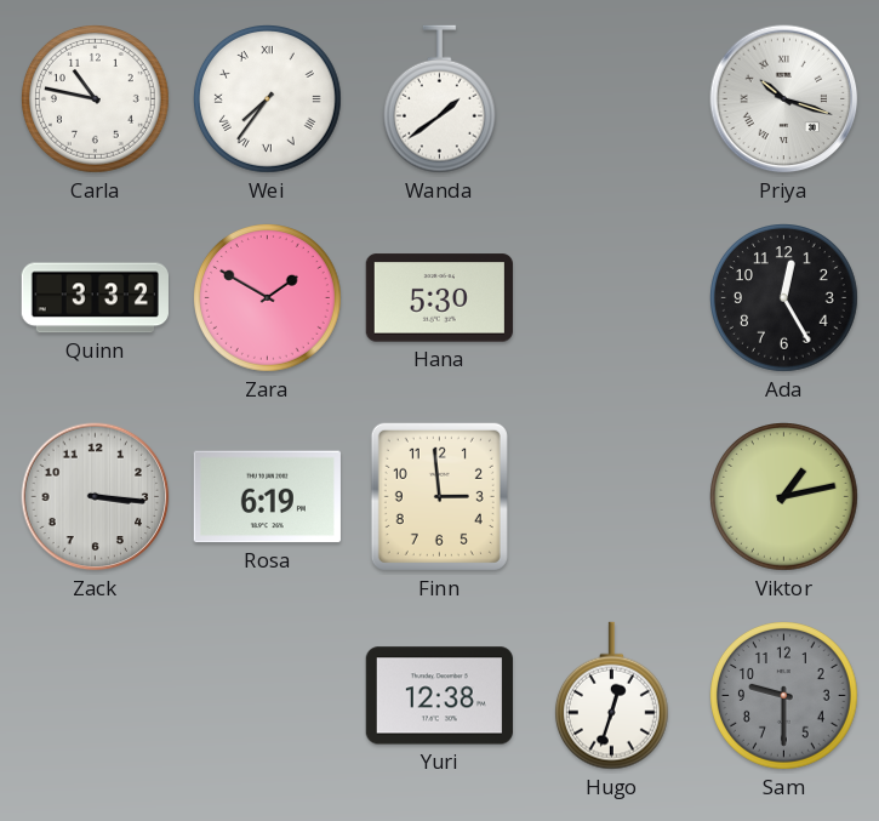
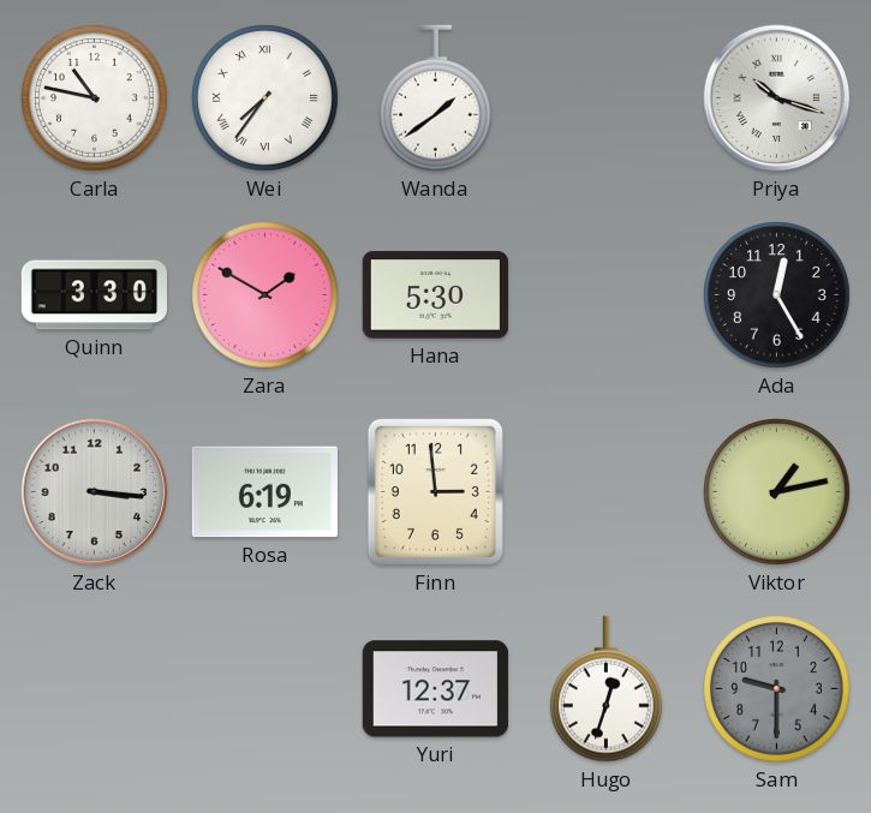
Quinn: 3:32 -> 3:30
Yuri: 12:38 -> 12:37
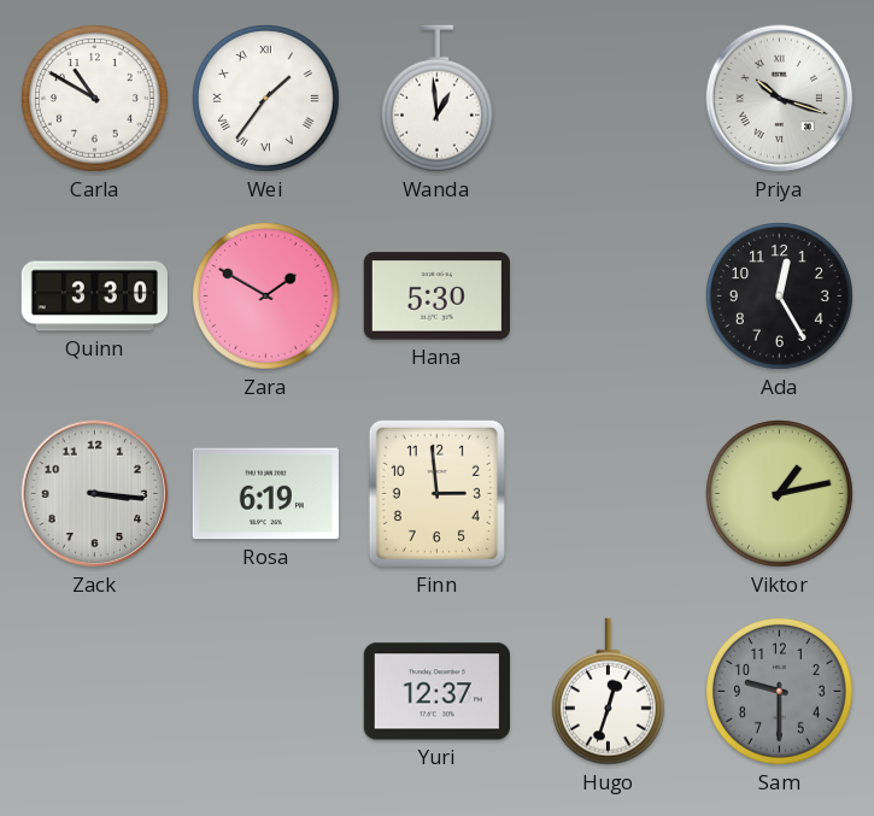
Carla: 10:47 -> 10:50
Wei: 7:36 -> 1:36
Wanda: 1:39 -> 12:59
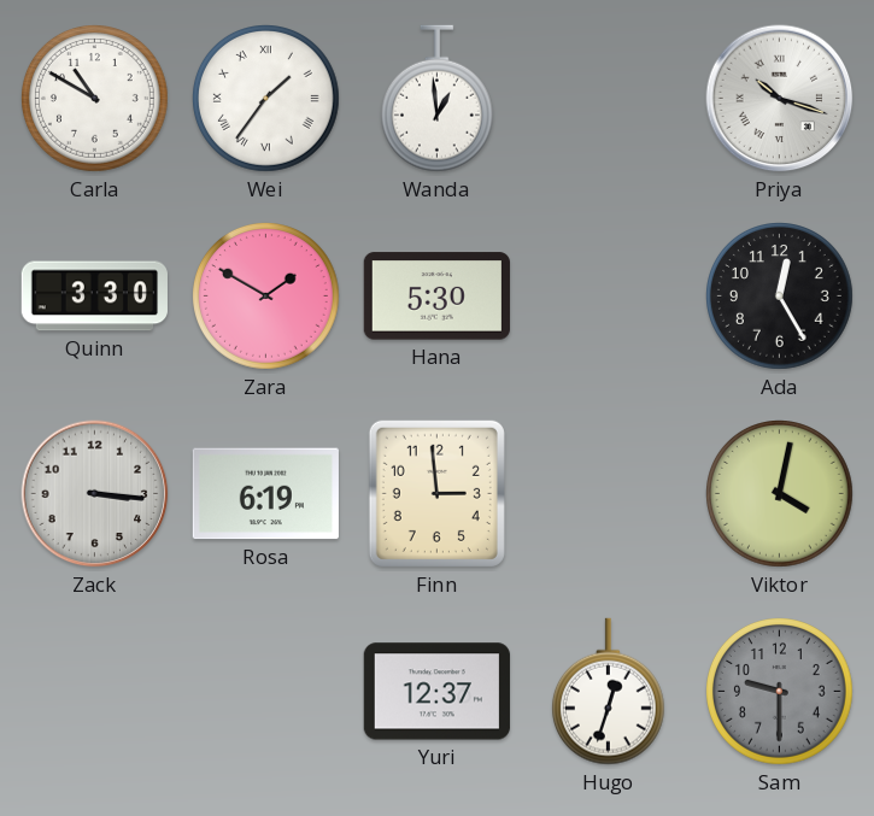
Viktor: 1:13 -> 4:02
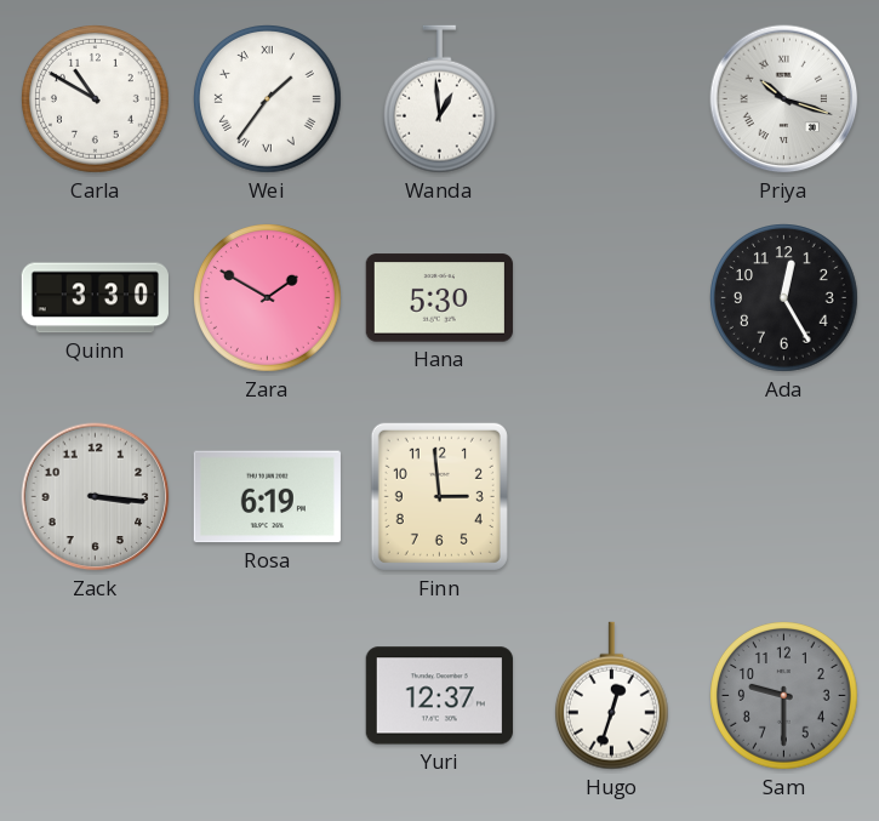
Viktor: 4:02 -> none
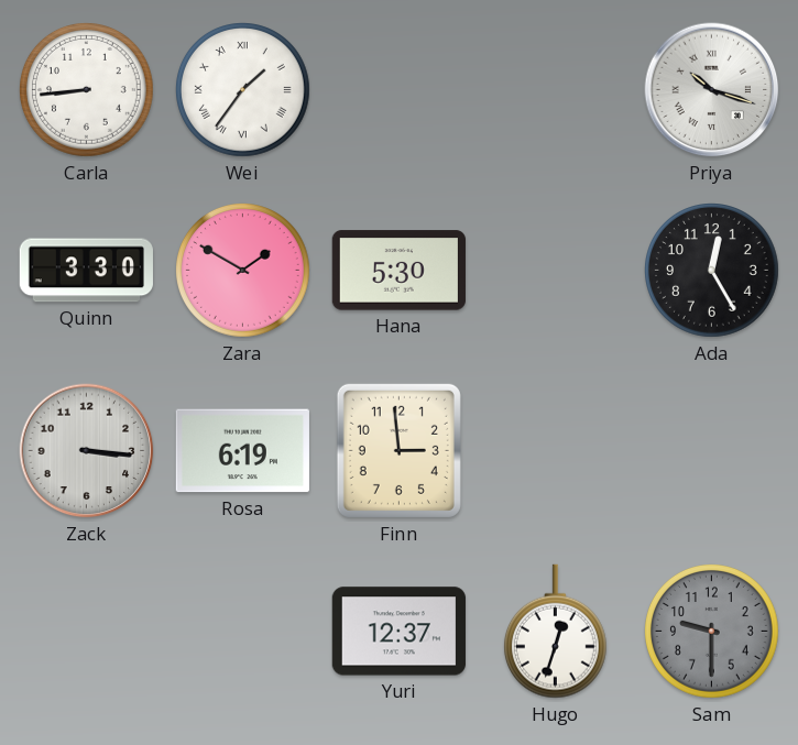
Carla: 10:50 -> 8:44
Wanda: 12:59 -> none
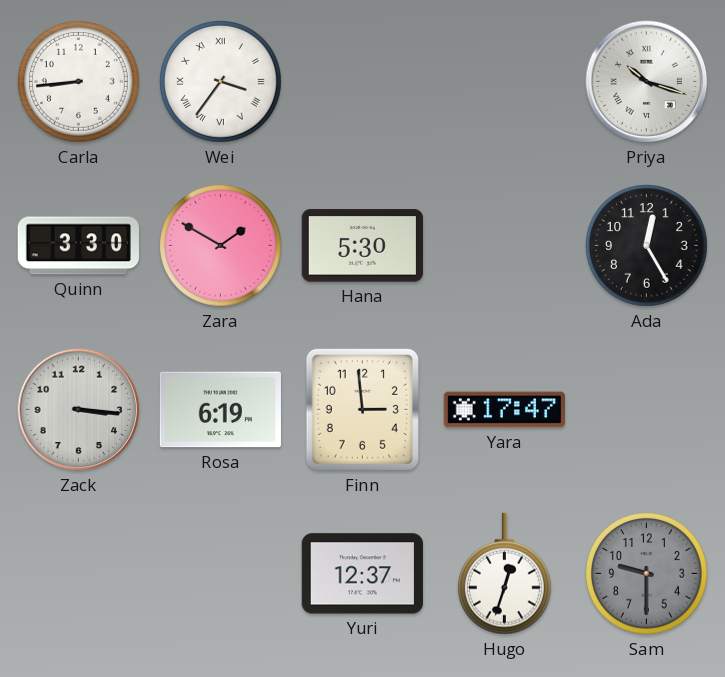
Wei: 1:36 -> 3:36
Yara: none -> 17:47
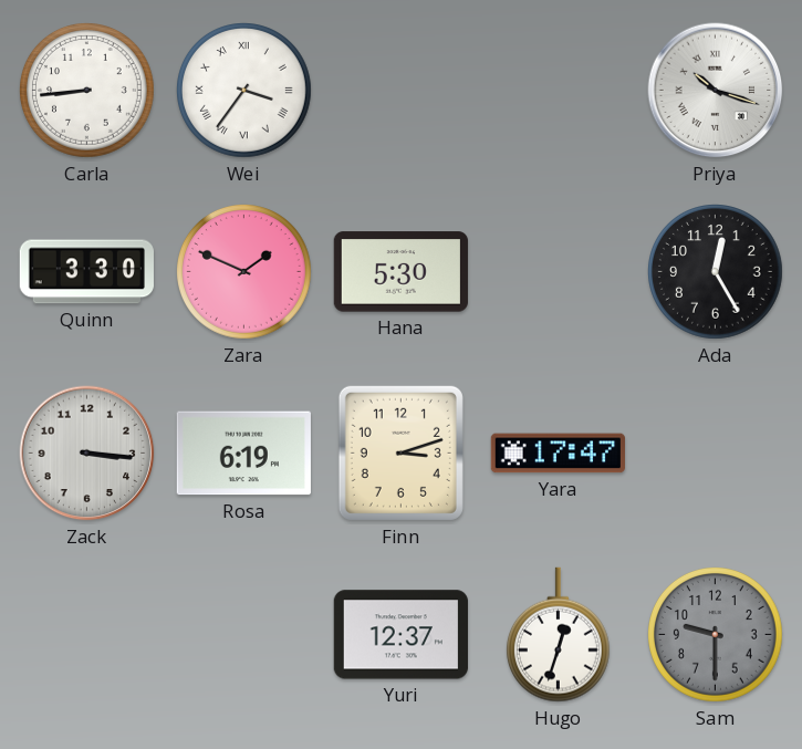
Zara: 1:50 -> 1:49
Finn: 2:59 -> 3:12
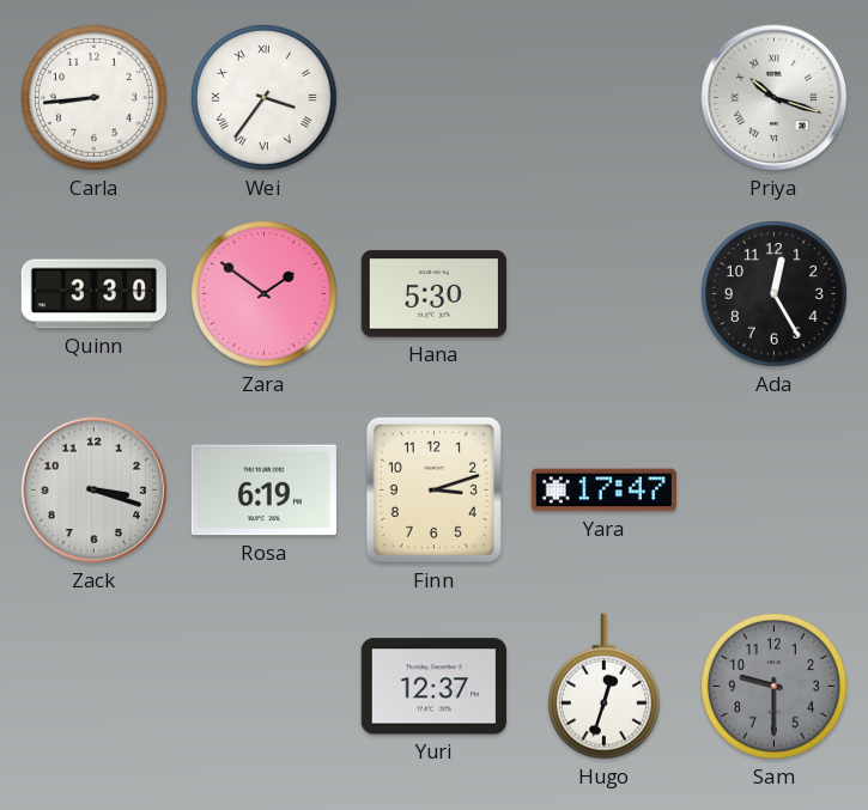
Zara: 1:49 -> 1:51
Zack: 3:16 -> 3:18
